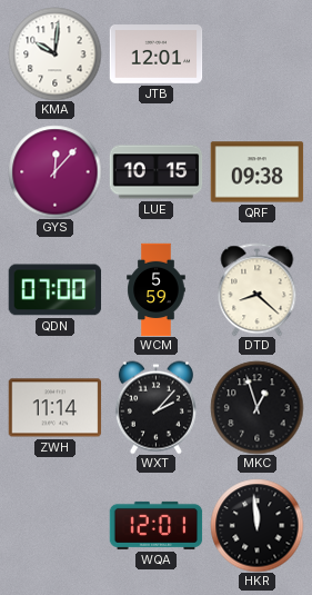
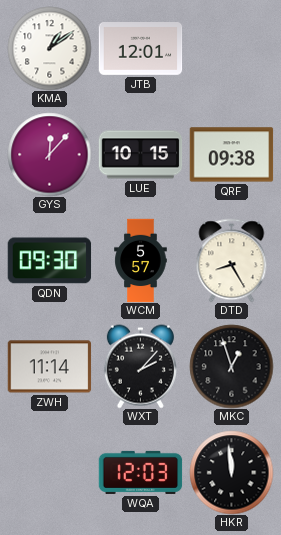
KMA: 10:01 -> 1:09
QDN: 07:00 -> 09:30
WCM: 5:59 -> 5:57
DTD: 8:22 -> 8:25
WQA: 12:01 -> 12:03
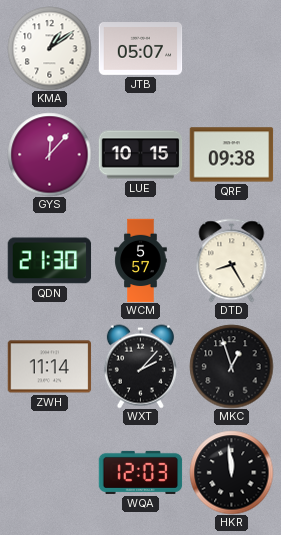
JTB: 12:01 -> 05:07
QDN: 09:30 -> 21:30
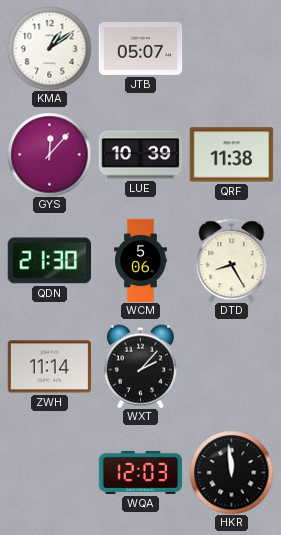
LUE: 10:15 -> 10:39
QRF: 09:38 -> 11:38
WCM: 5:57 -> 5:06
MKC: 12:57 -> none
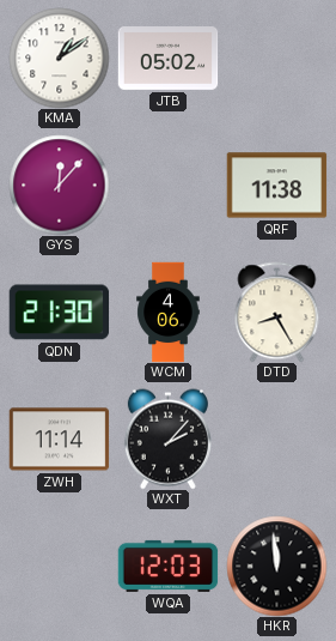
JTB: 05:07 -> 05:02
LUE: 10:39 -> none
WCM: 5:06 -> 4:06
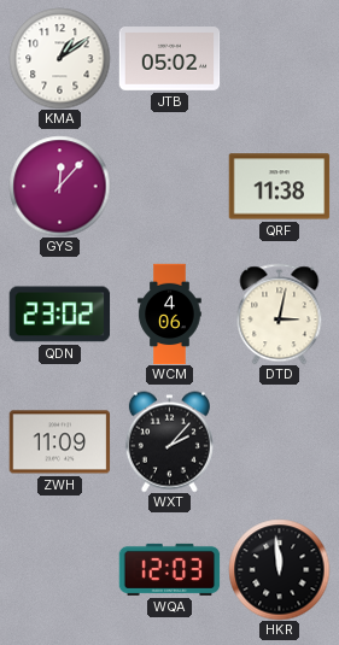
QDN: 21:30 -> 23:02
DTD: 8:25 -> 3:02
ZWH: 11:14 -> 11:09
